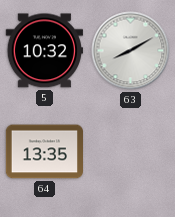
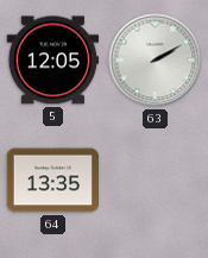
5: 10:32 -> 12:05
63: 8:10 -> 2:10
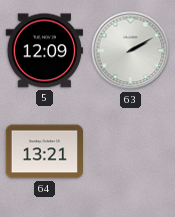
5: 12:05 -> 12:09
64: 13:35 -> 13:21
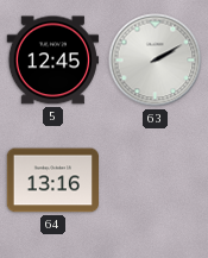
5: 12:09 -> 12:45
64: 13:21 -> 13:16
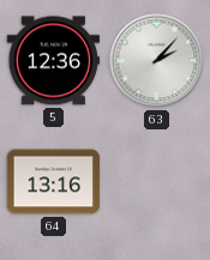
5: 12:45 -> 12:36
63: 2:10 -> 2:07
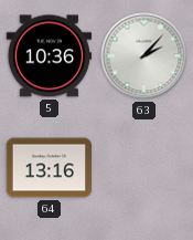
5: 12:36 -> 10:36
